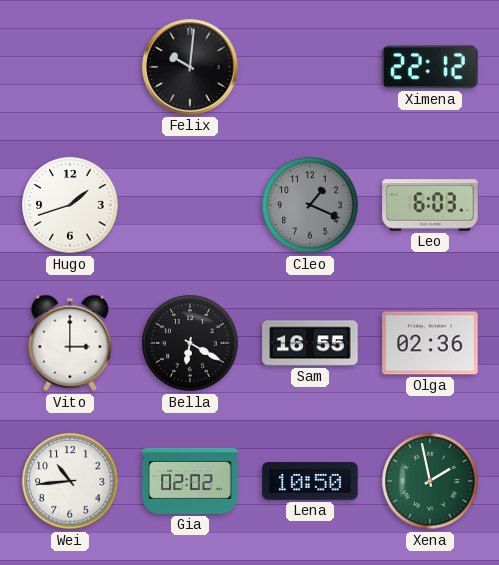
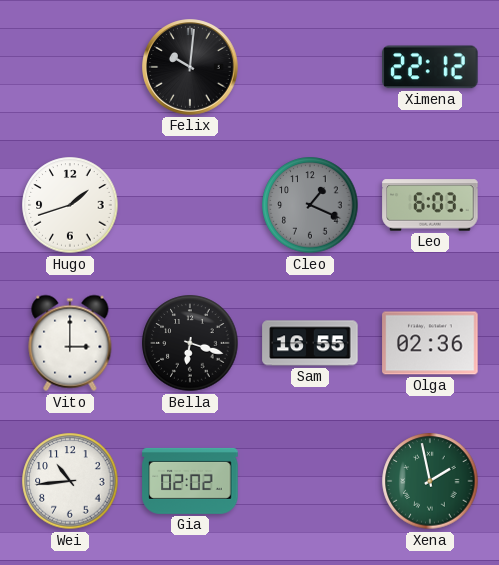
Bella: 6:20 -> 6:18
Lena: 10:50 -> none
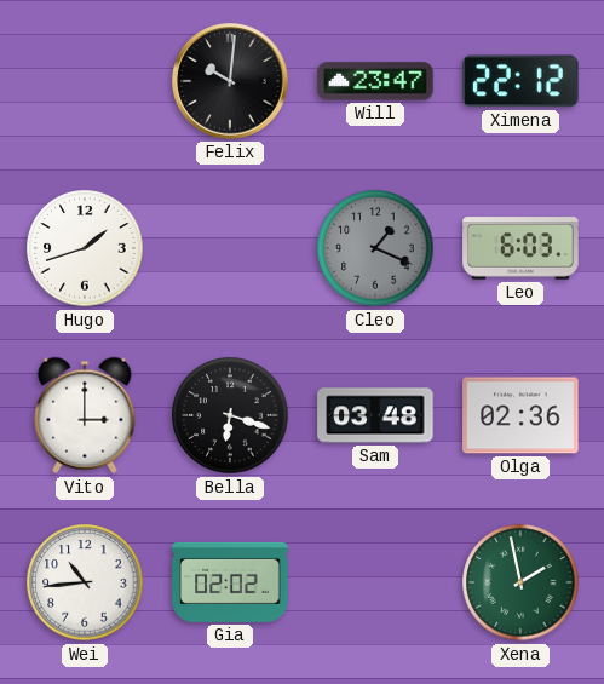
Will: none -> 23:47
Sam: 16:55 -> 03:48
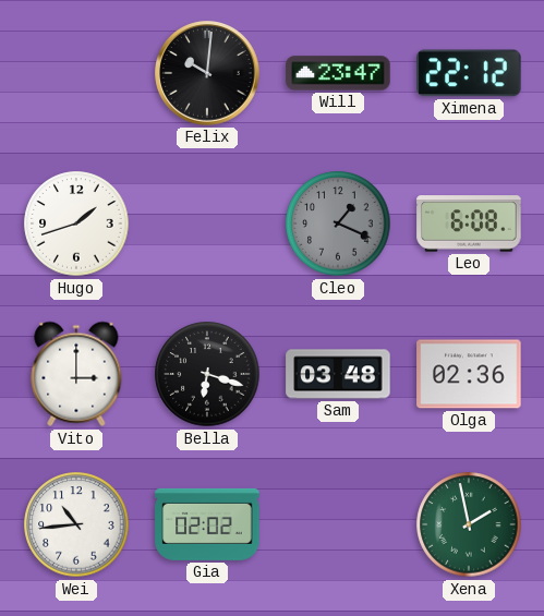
Leo: 6:03 -> 6:08
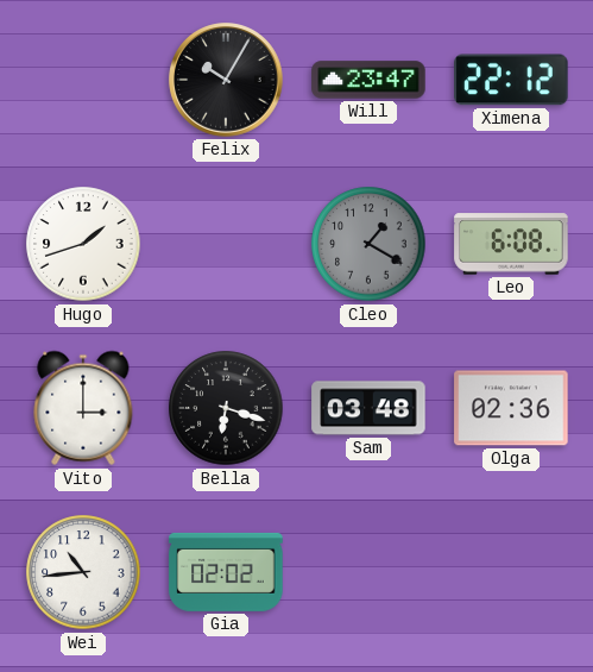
Felix: 10:01 -> 10:05
Cleo: 1:19 -> 1:20
Xena: 1:58 -> none
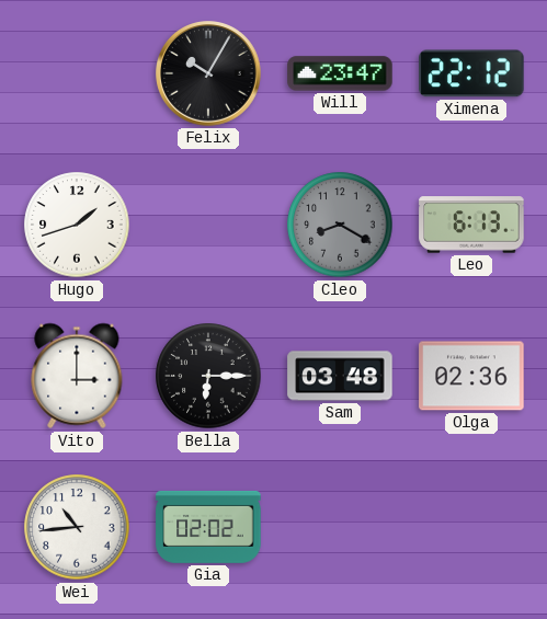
Cleo: 1:20 -> 8:20
Leo: 6:08 -> 6:13
Bella: 6:18 -> 6:15
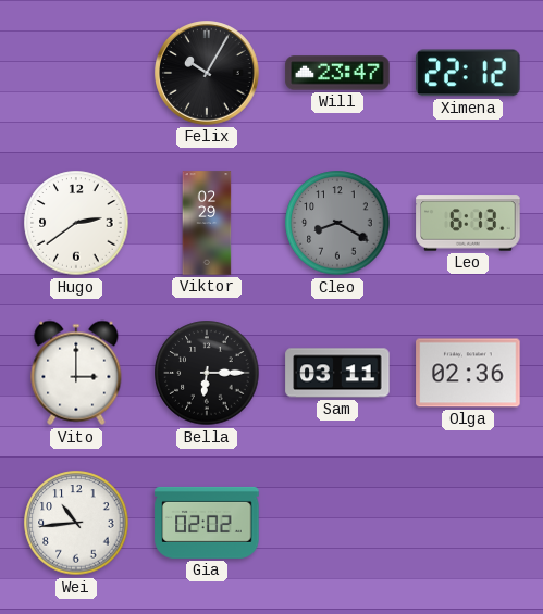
Hugo: 1:42 -> 2:39
Viktor: none -> 02:29
Sam: 03:48 -> 03:11
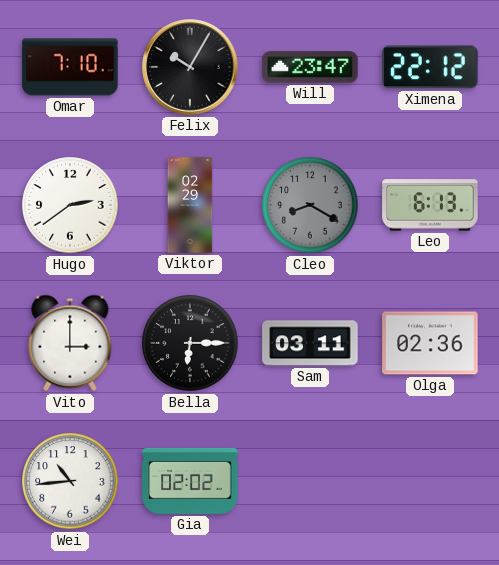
Omar: none -> 7:10
